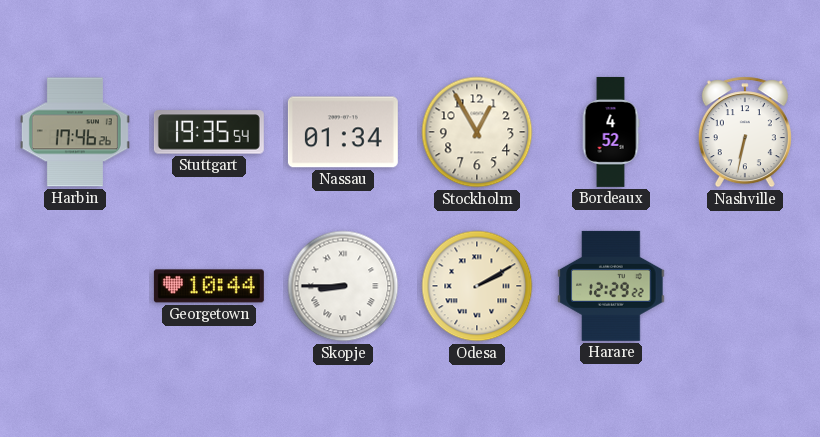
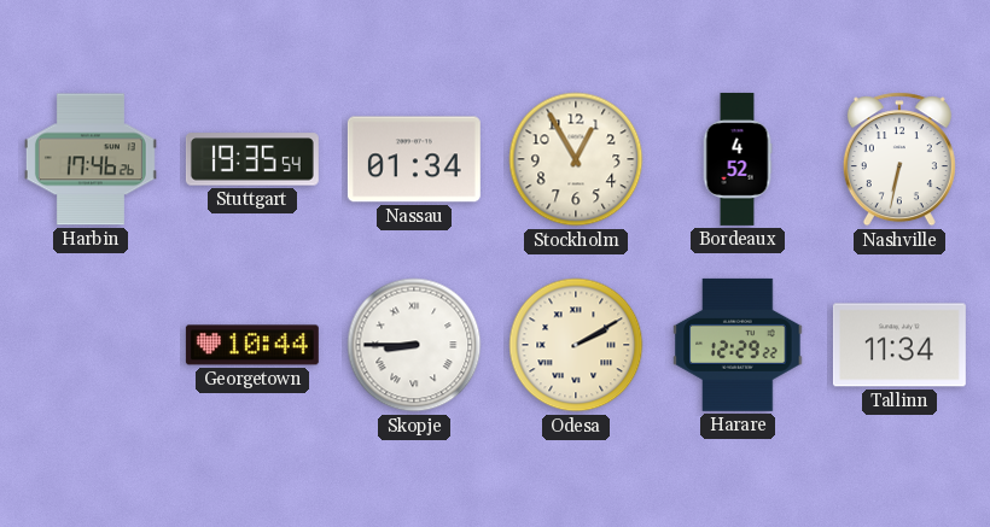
Tallinn: none -> 11:34
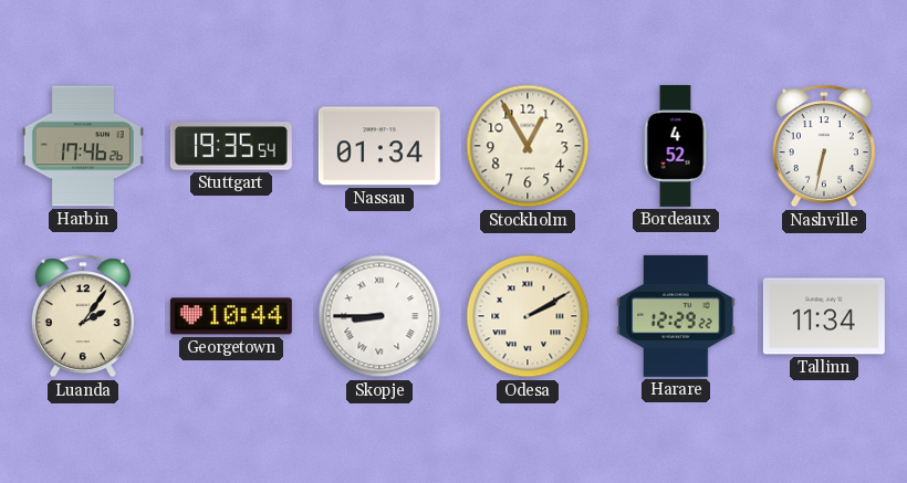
Luanda: none -> 2:06
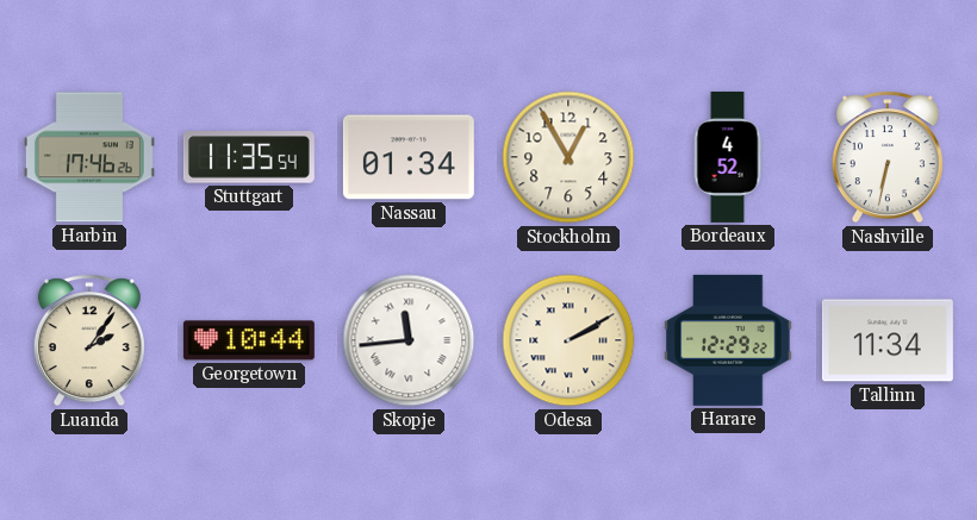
Stuttgart: 19:35 -> 11:35
Skopje: 8:45 -> 11:44
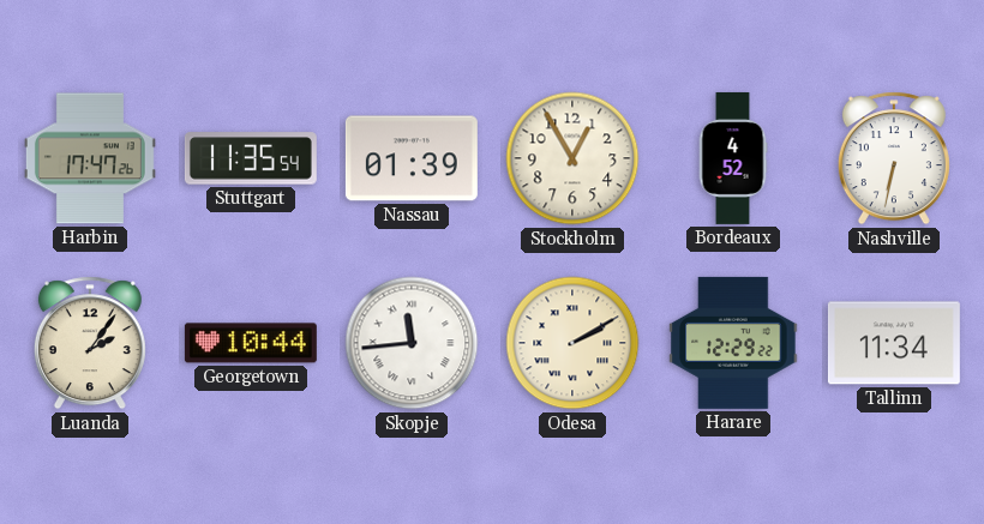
Harbin: 17:46 -> 17:47
Nassau: 01:34 -> 01:39
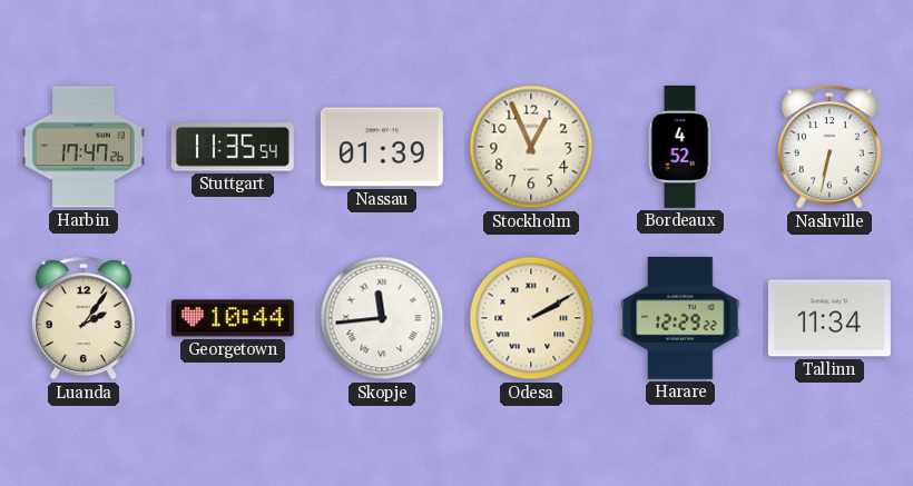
Stockholm: 12:55 -> 12:56
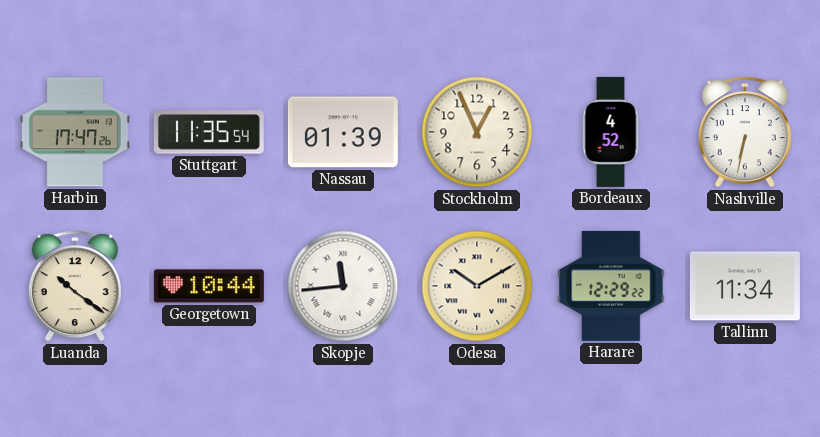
Luanda: 2:06 -> 10:21
Odesa: 2:10 -> 10:10
